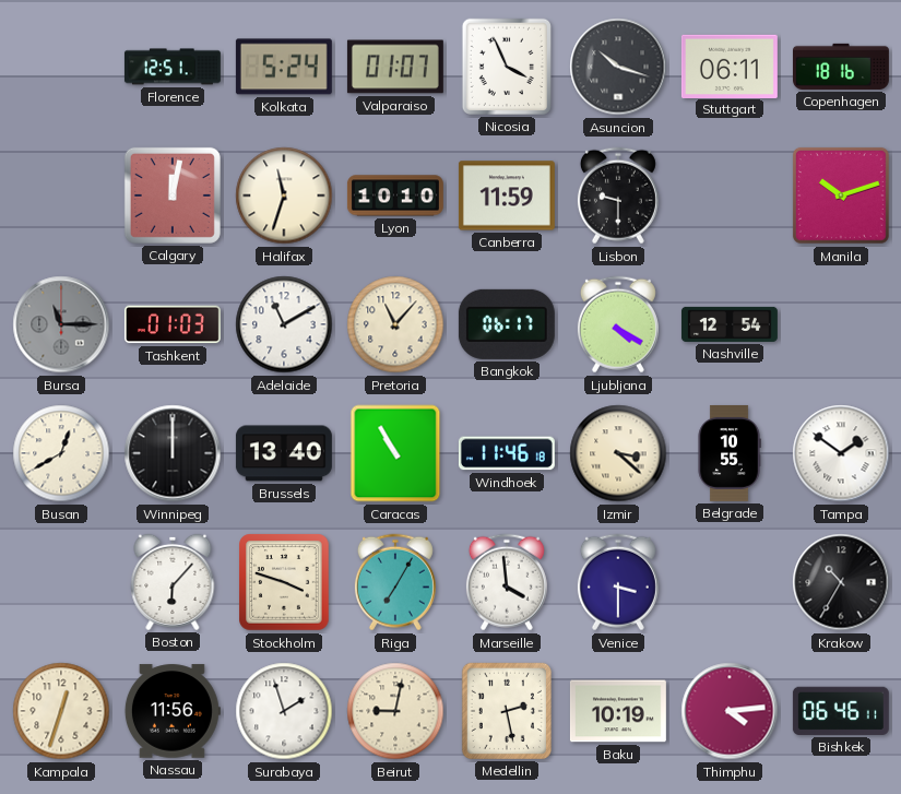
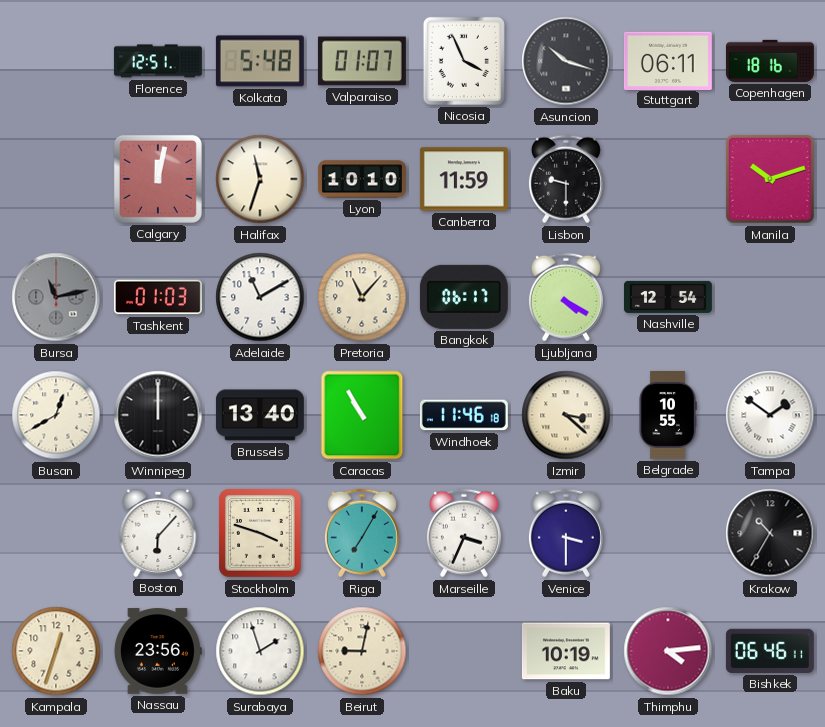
Kolkata: 5:24 -> 5:48
Bursa: 11:15 -> 11:13
Marseille: 3:59 -> 3:34
Nassau: 11:56 -> 23:56
Medellin: 2:28 -> none
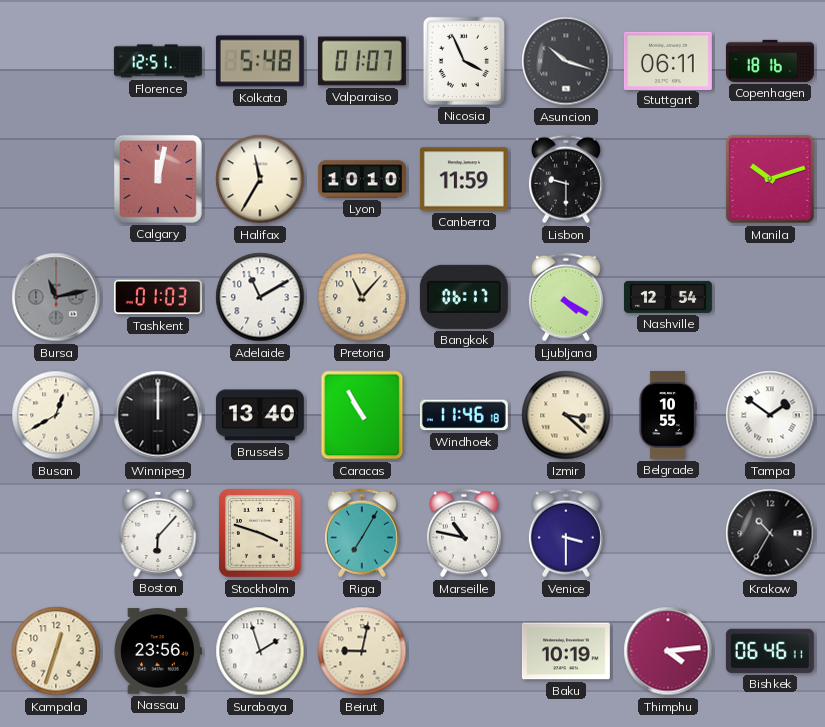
Halifax: 11:33 -> 11:35
Marseille: 3:34 -> 10:47
